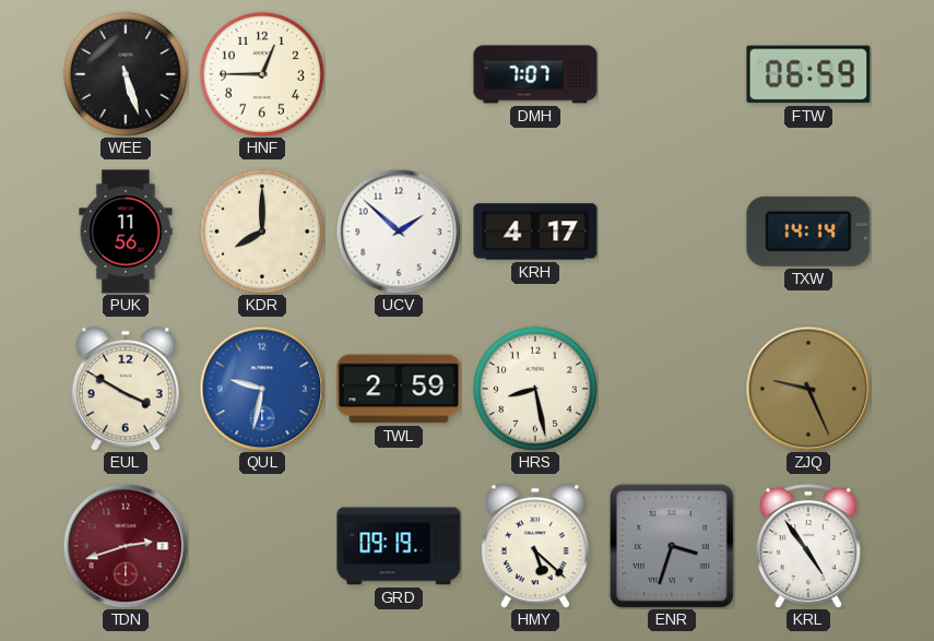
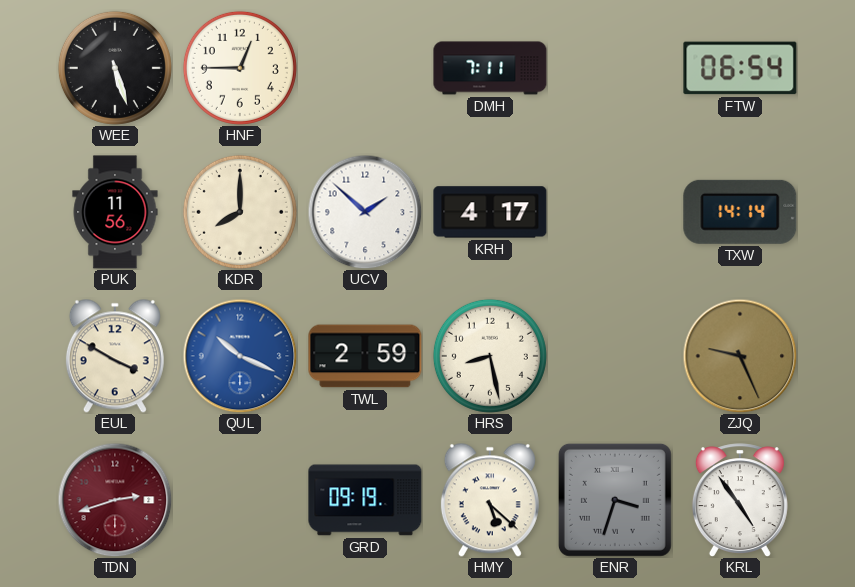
DMH: 7:07 -> 7:11
FTW: 06:59 -> 06:54
QUL: 9:32 -> 10:19
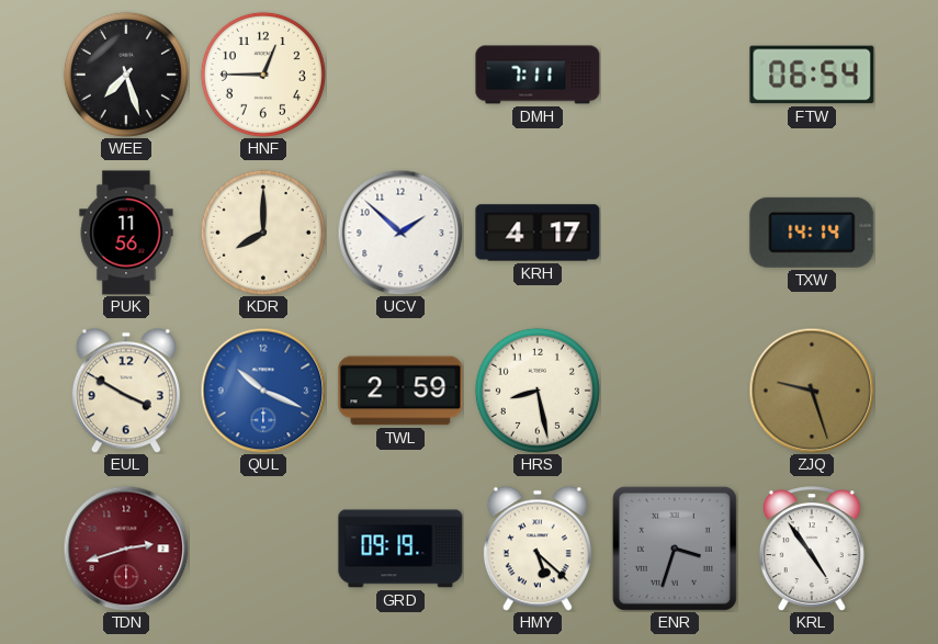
WEE: 5:27 -> 7:27
ZJQ: 9:26 -> 9:27
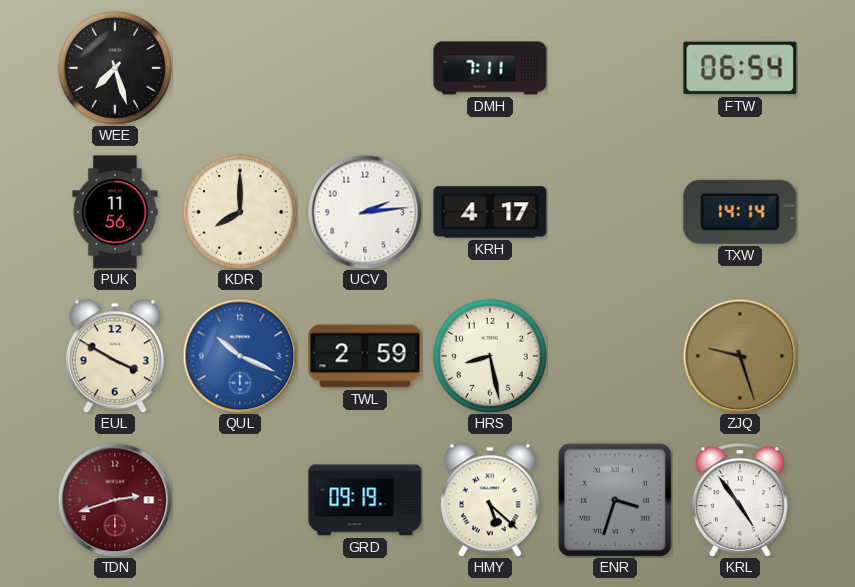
HNF: 12:45 -> none
UCV: 1:52 -> 2:14
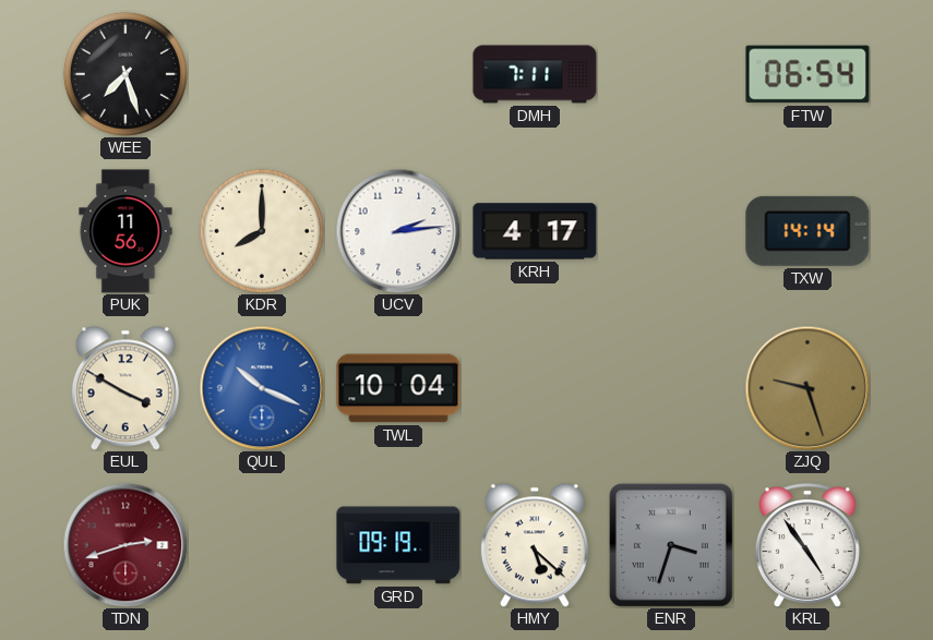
TWL: 2:59 -> 10:04
HRS: 8:28 -> none
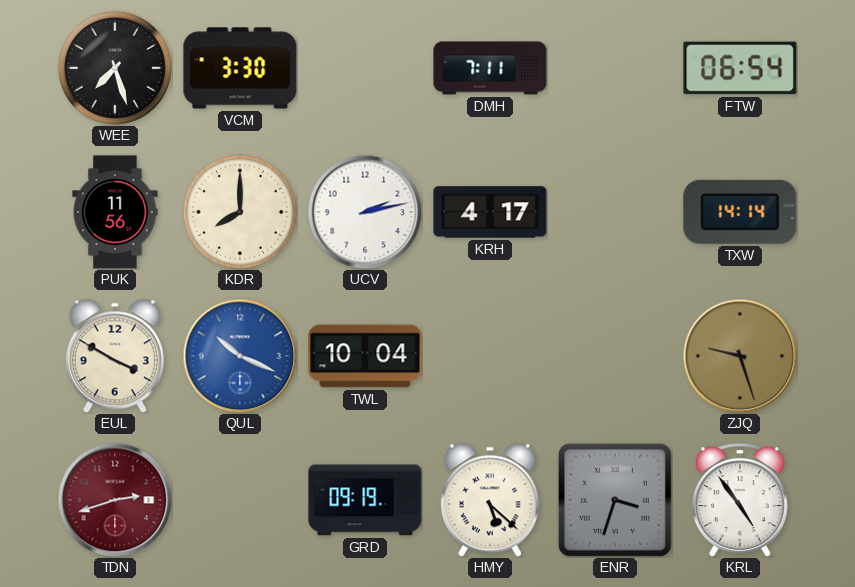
VCM: none -> 3:30
UCV: 2:14 -> 2:13
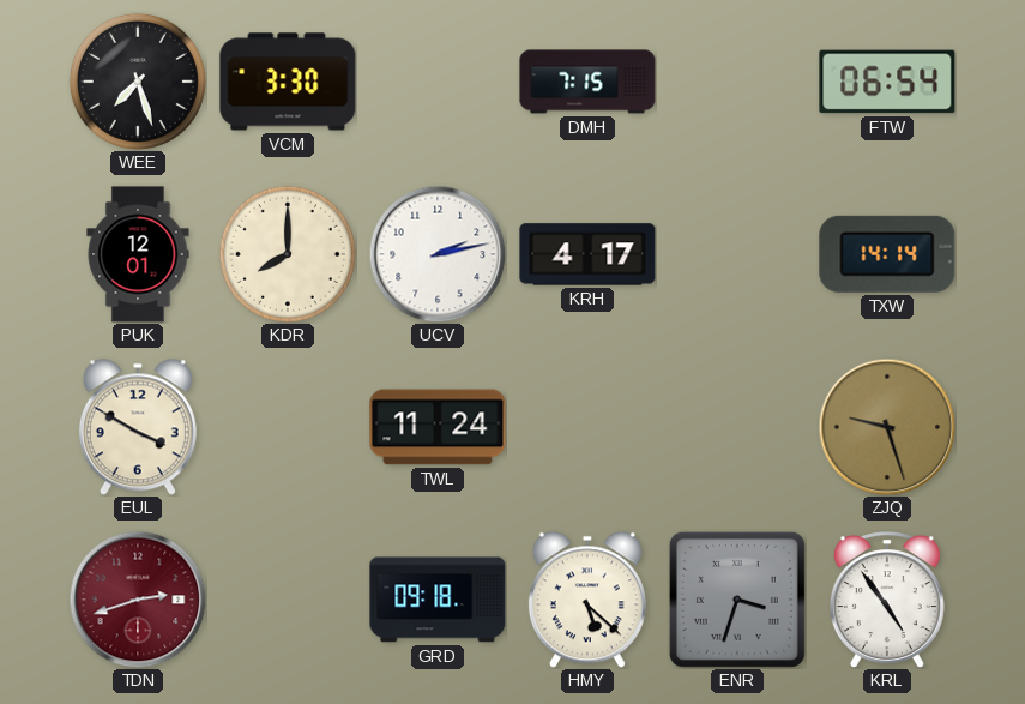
DMH: 7:11 -> 7:15
PUK: 11:56 -> 12:01
QUL: 10:19 -> none
TWL: 10:04 -> 11:24
GRD: 09:19 -> 09:18
